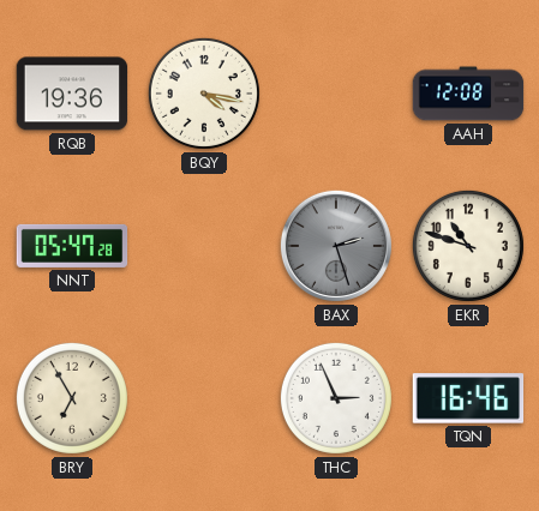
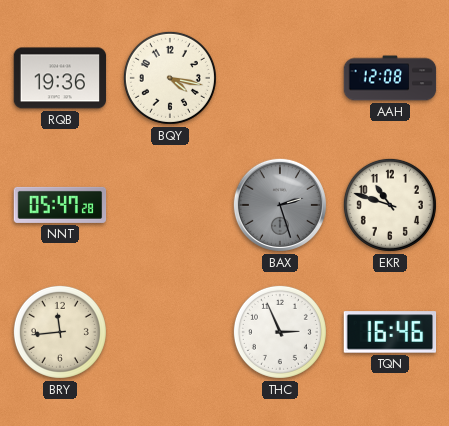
BRY: 6:55 -> 11:44
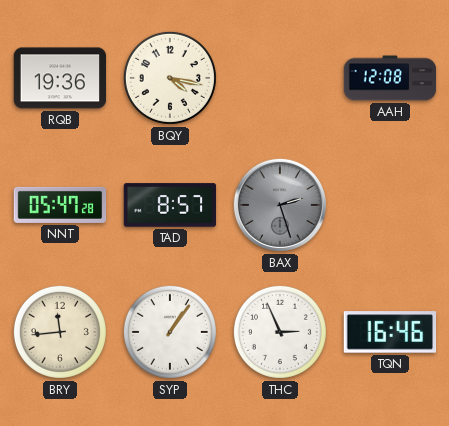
TAD: none -> 8:57
EKR: 10:48 -> none
SYP: none -> 1:06
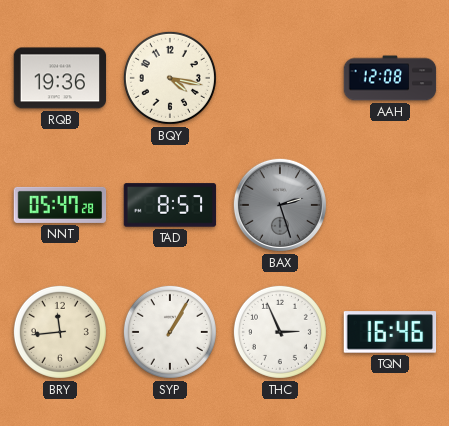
SYP: 1:06 -> 1:05
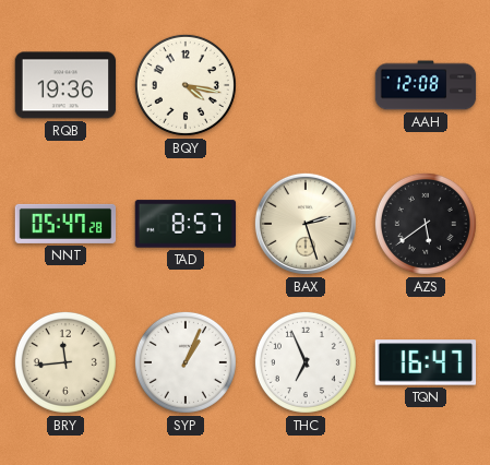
BAX dial: grey -> cream
AZS: none -> 5:39
SYP: 1:05 -> 1:04
THC: 2:56 -> 6:56
TQN: 16:46 -> 16:47
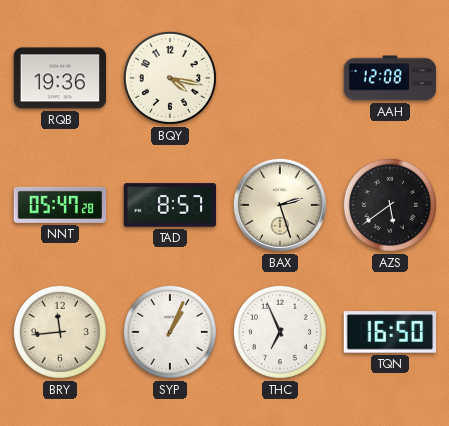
TQN: 16:47 -> 16:50
